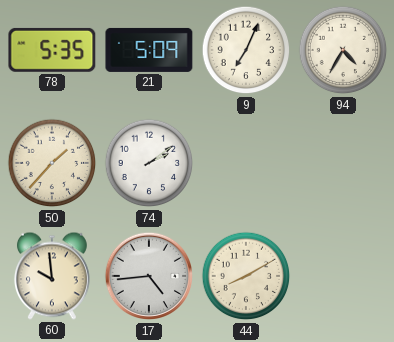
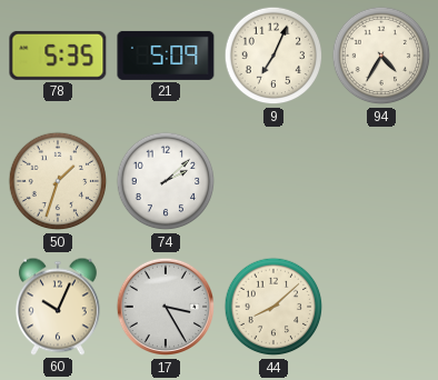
50: 1:37 -> 1:33
74: 2:09 -> 2:08
60: 9:59 -> 10:04
17: 4:44 -> 3:25
44: 8:10 -> 8:08
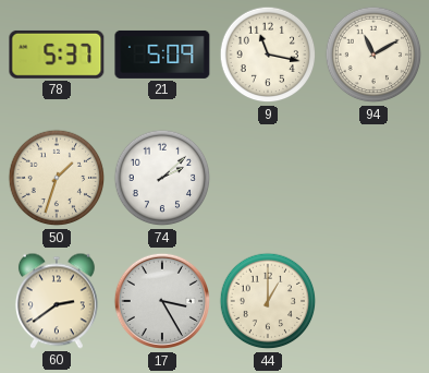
78: 5:35 -> 5:37
9: 7:04 -> 11:17
94: 4:35 -> 11:10
60: 10:04 -> 2:39
44: 8:08 -> 1:00
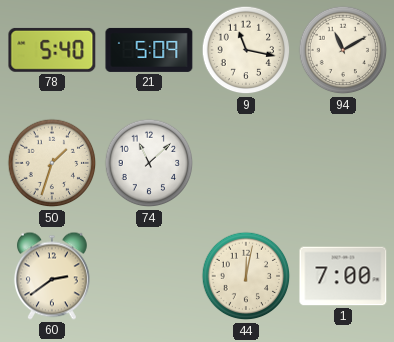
78: 5:37 -> 5:40
74: 2:08 -> 11:08
17: 3:25 -> none
44: 1:00 -> 12:02
1: none -> 7:00
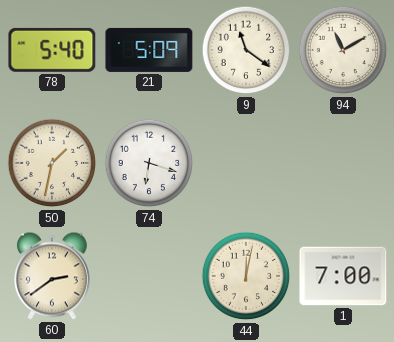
9: 11:17 -> 11:21
50: 1:33 -> 1:32
74: 11:08 -> 6:18
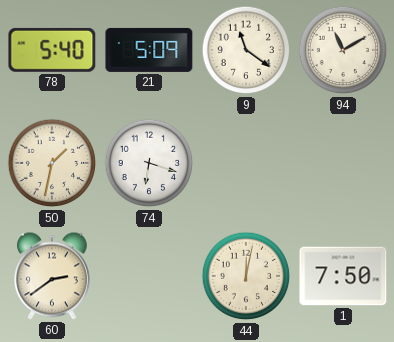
1: 7:00 -> 7:50
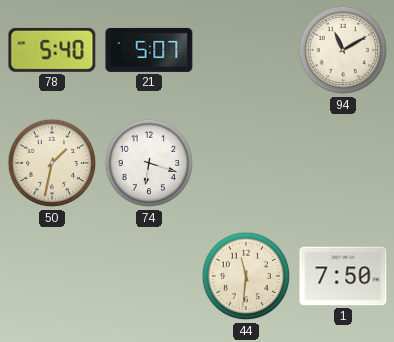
21: 5:09 -> 5:07
9: 11:21 -> none
60: 2:39 -> none
44: 12:02 -> 11:31
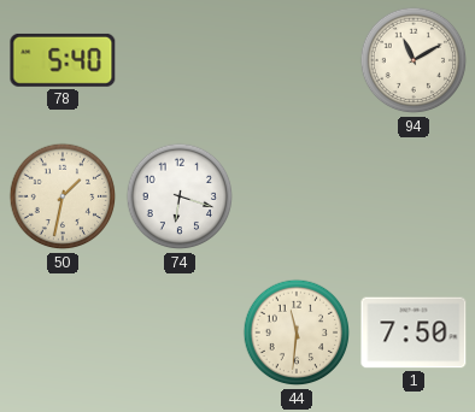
21: 5:07 -> none
